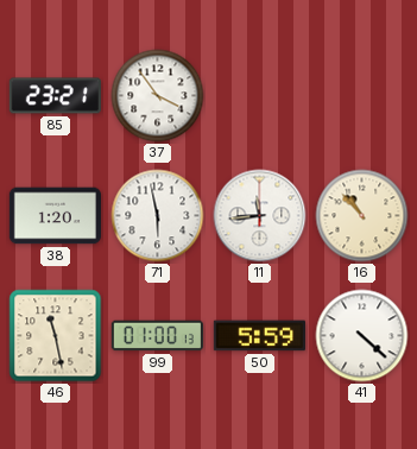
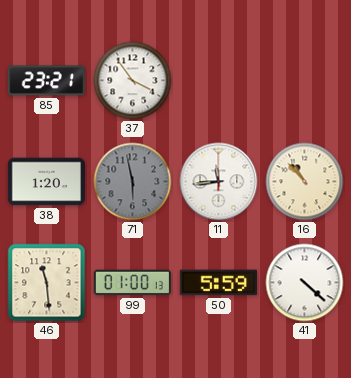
71 dial: white -> grey
46: 11:28 -> 11:29
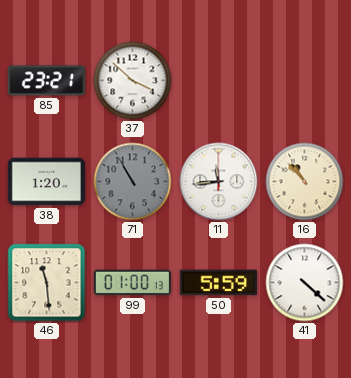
37: 3:54 -> 3:52
71: 5:58 -> 10:55
